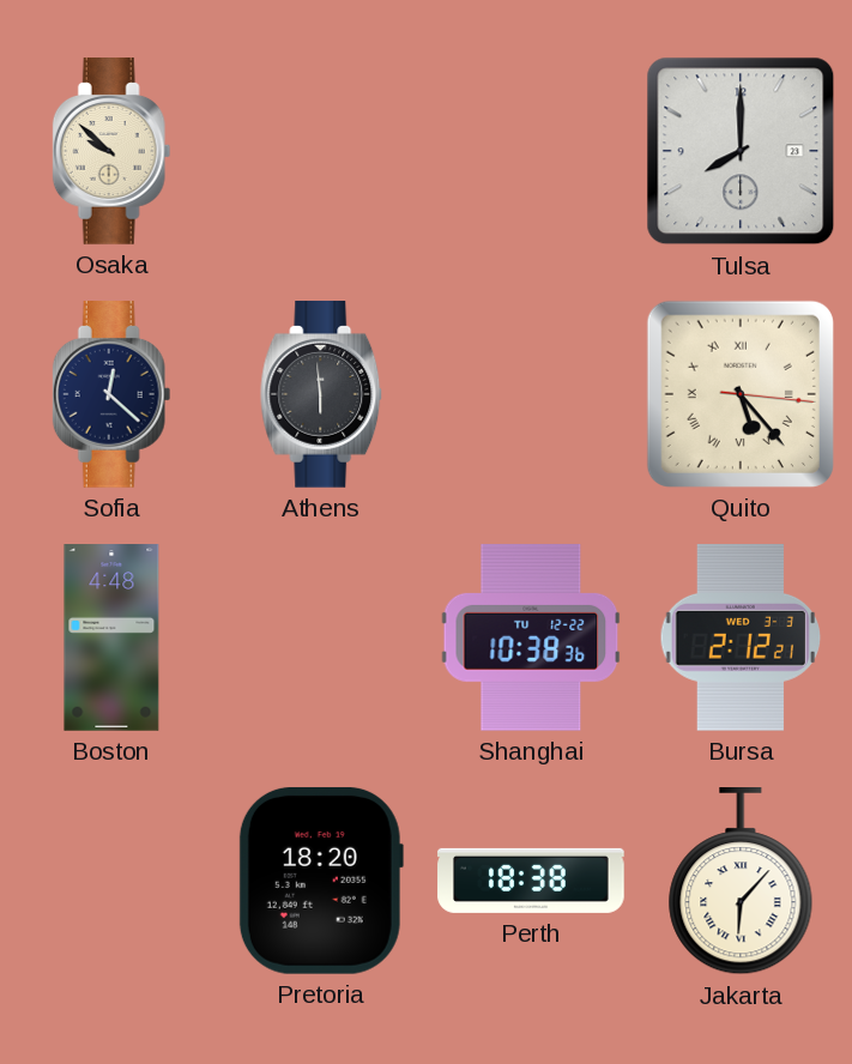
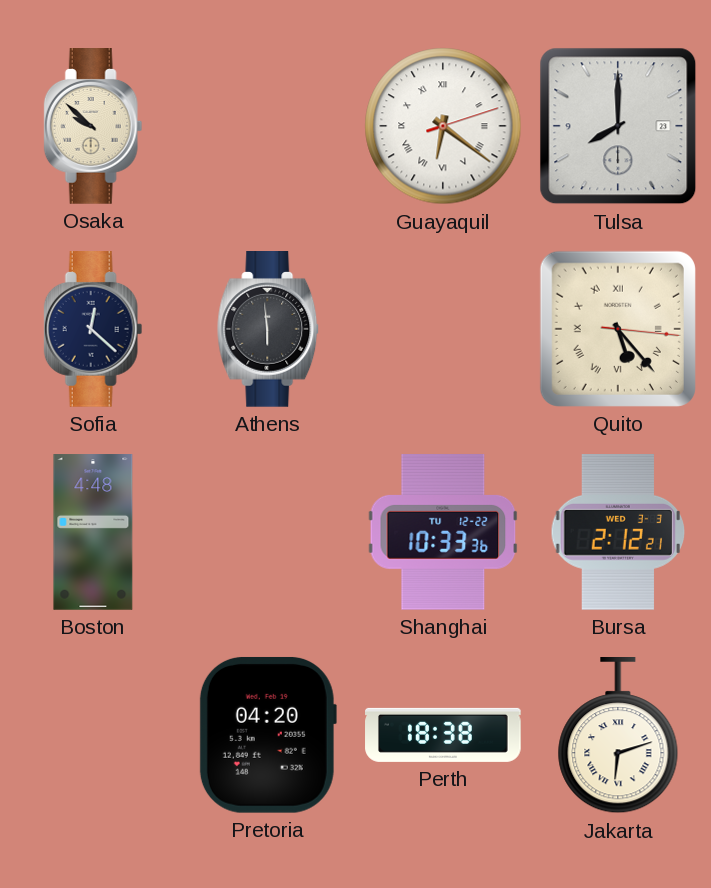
Guayaquil: none -> 6:21
Shanghai: 10:38 -> 10:33
Pretoria: 18:20 -> 04:20
Jakarta: 6:07 -> 6:12
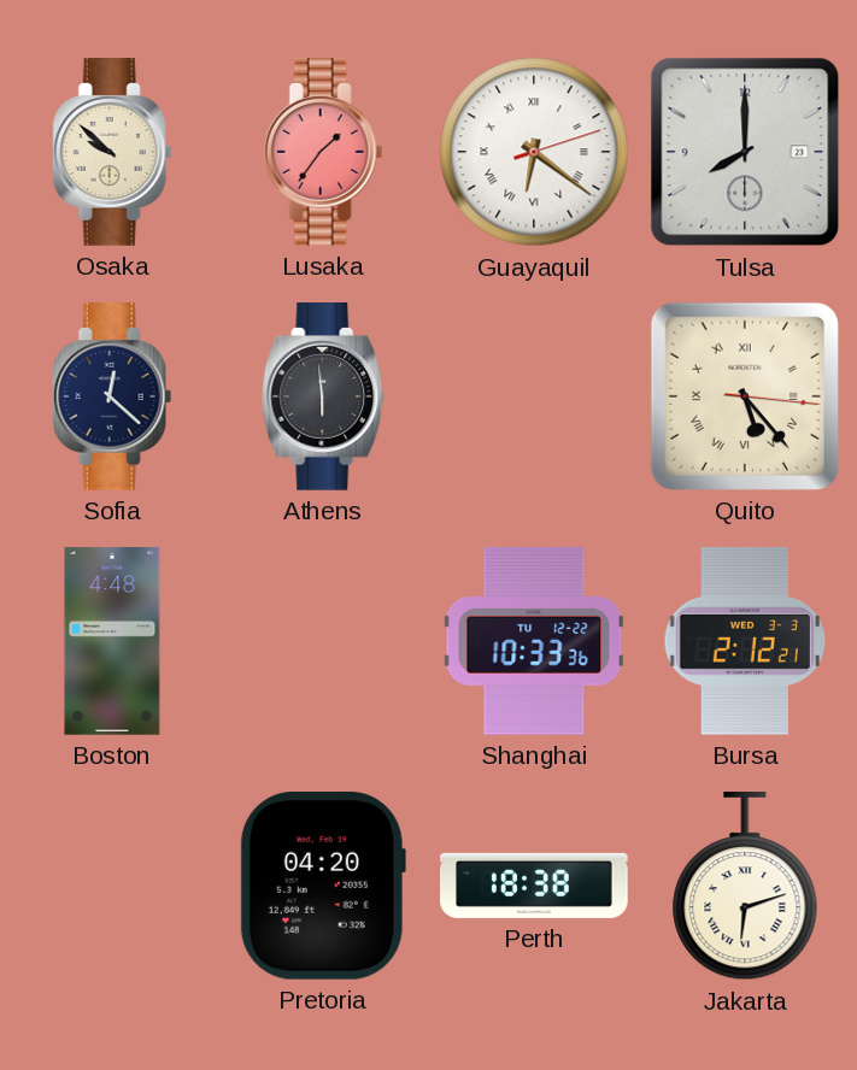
Lusaka: none -> 1:36
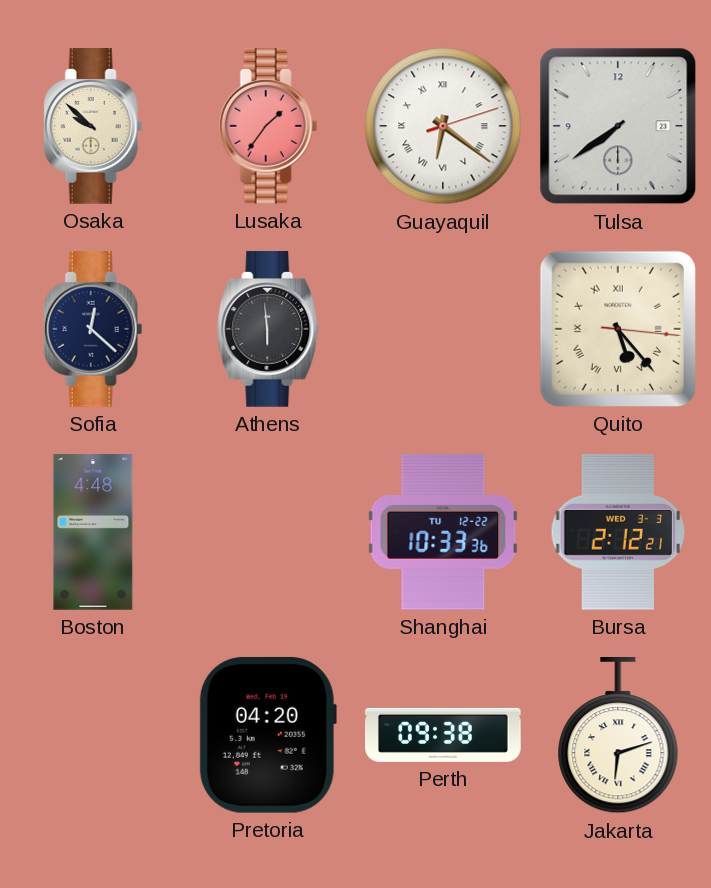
Tulsa: 8:00 -> 7:39
Perth: 18:38 -> 09:38
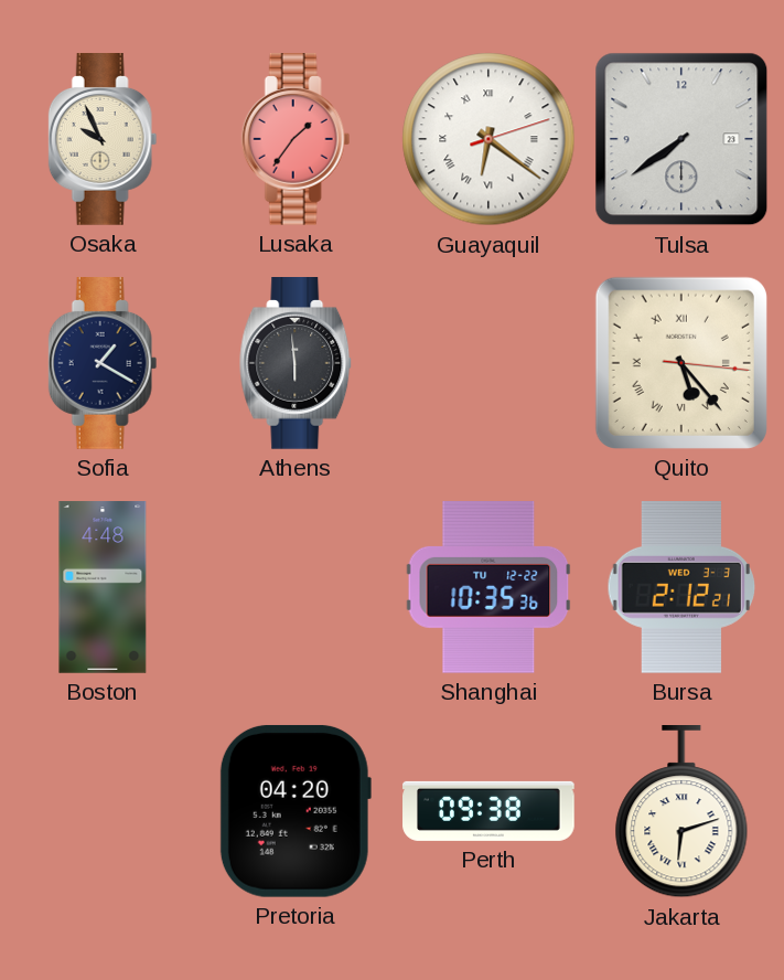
Osaka: 9:52 -> 9:56
Sofia: 12:22 -> 1:20
Shanghai: 10:33 -> 10:35
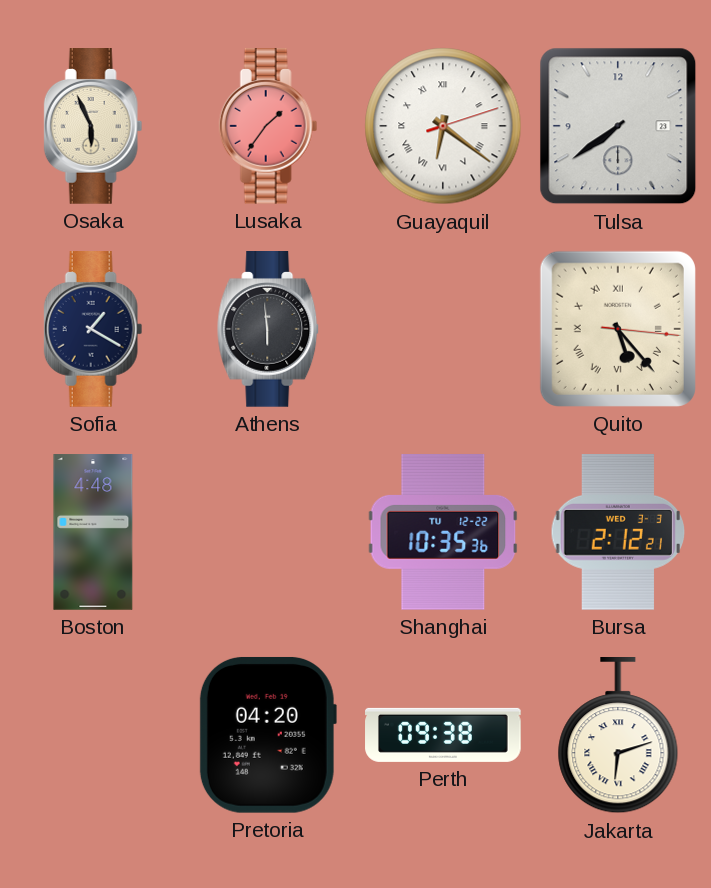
Osaka: 9:56 -> 5:56
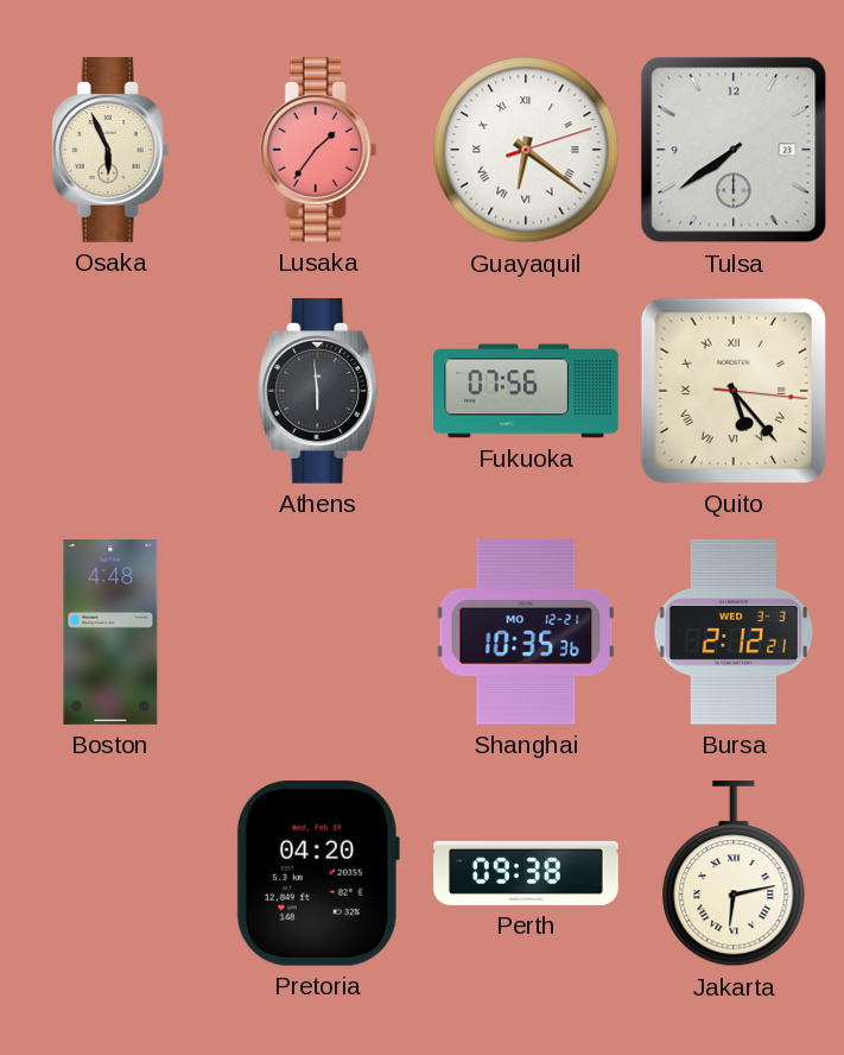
Sofia: 1:20 -> none
Fukuoka: none -> 07:56
Shanghai date: TU 12-22 -> MO 12-21
Jakarta: 6:12 -> 6:13
